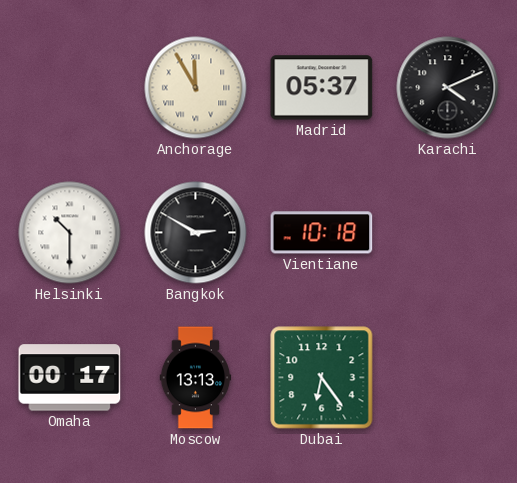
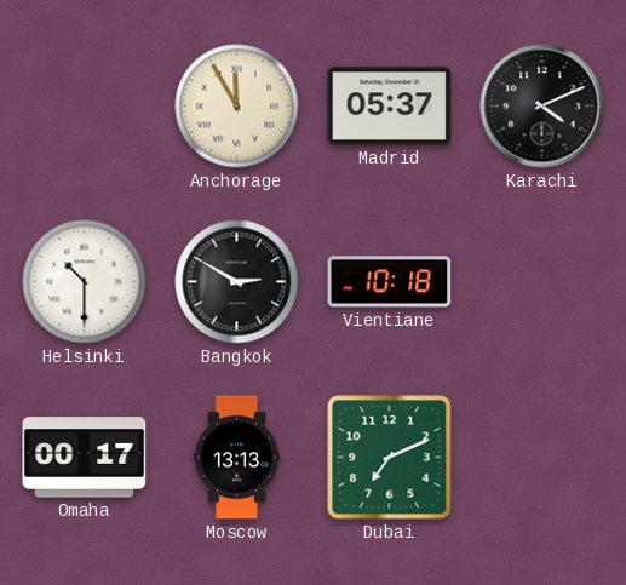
Dubai: 6:24 -> 7:11
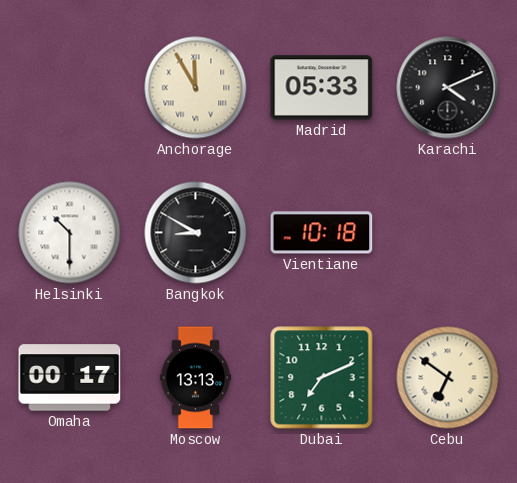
Madrid: 05:37 -> 05:33
Bangkok: 2:50 -> 8:50
Cebu: none -> 6:51
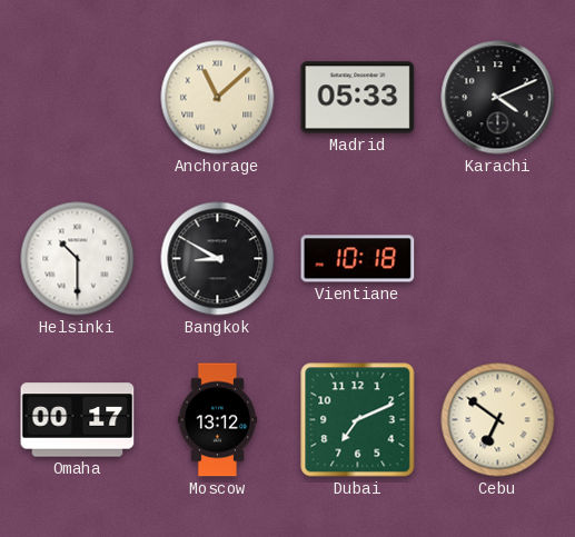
Anchorage: 11:55 -> 11:08
Moscow: 13:13 -> 13:12
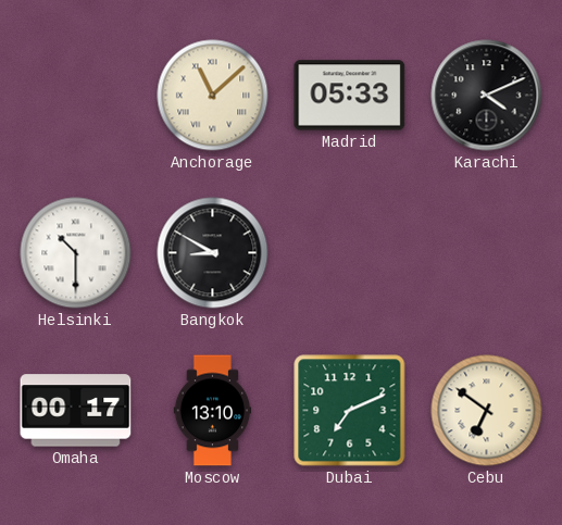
Vientiane: 10:18 -> none
Moscow: 13:12 -> 13:10
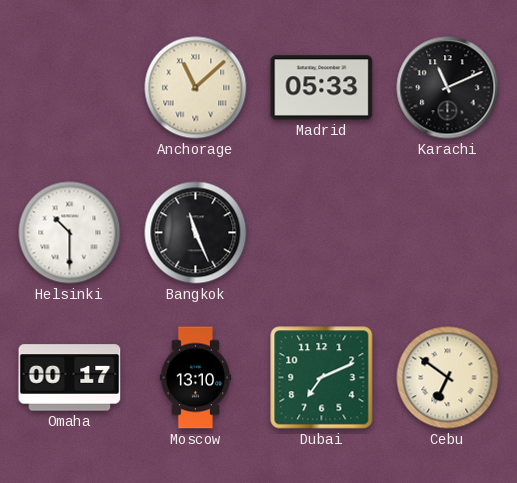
Karachi: 4:11 -> 11:11
Bangkok: 8:50 -> 11:26
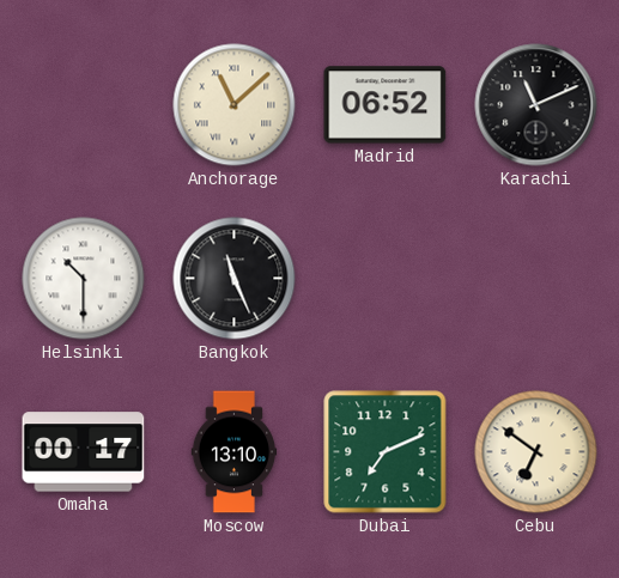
Madrid: 05:33 -> 06:52
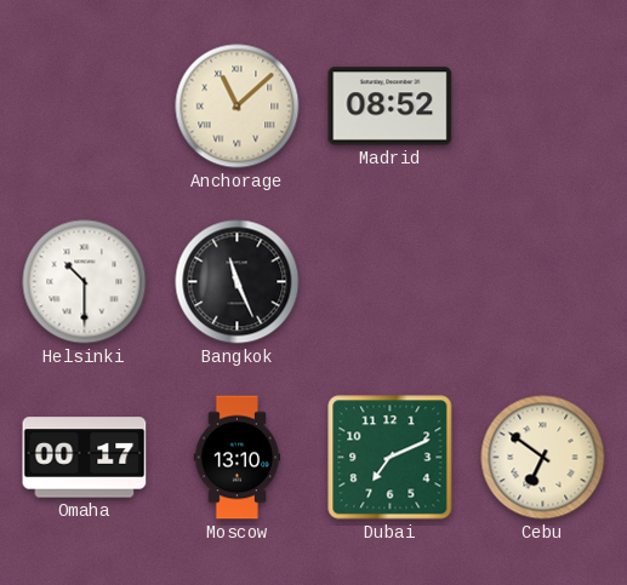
Madrid: 06:52 -> 08:52
Karachi: 11:11 -> none
